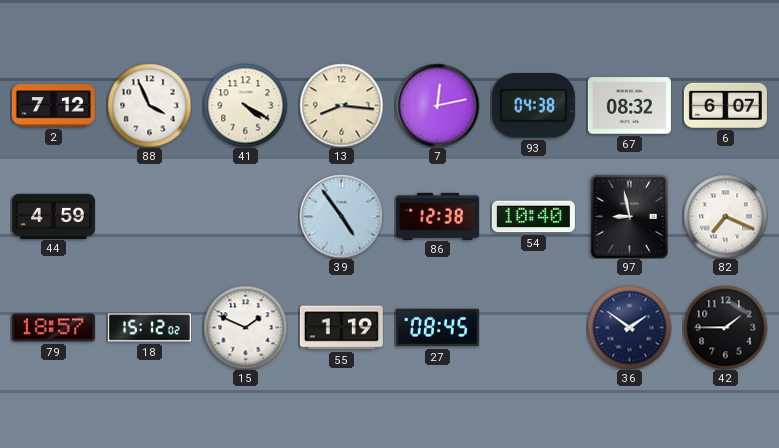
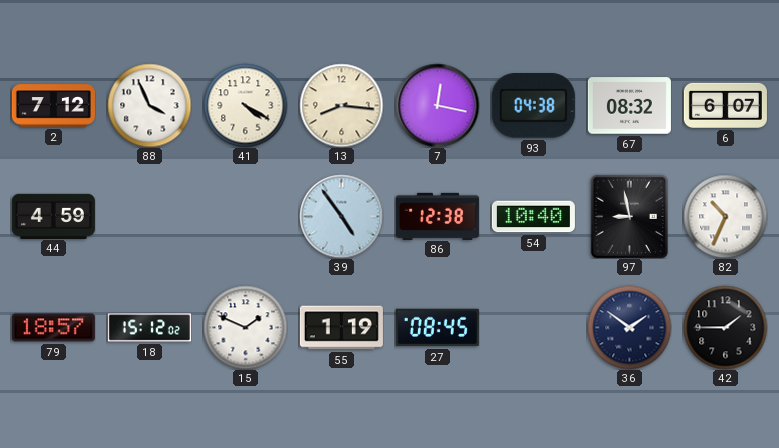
7: 12:13 -> 12:17
82: 7:19 -> 10:34
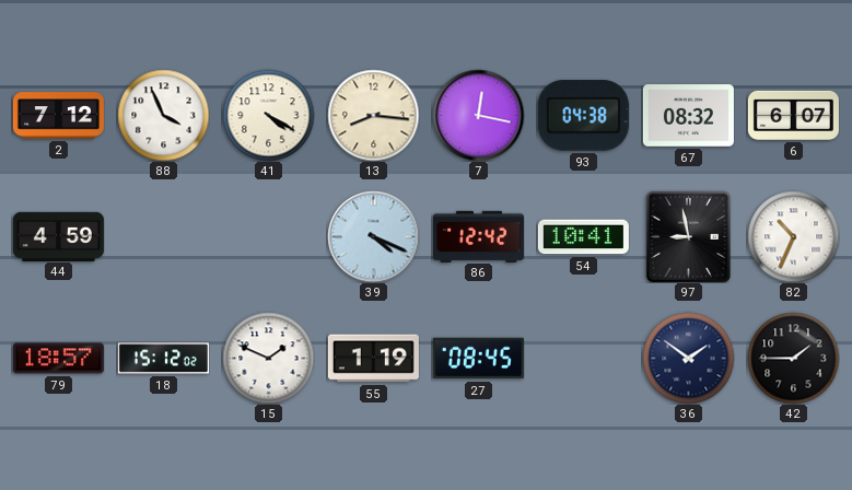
39: 4:54 -> 4:19
86: 12:38 -> 12:42
54: 10:40 -> 10:41
